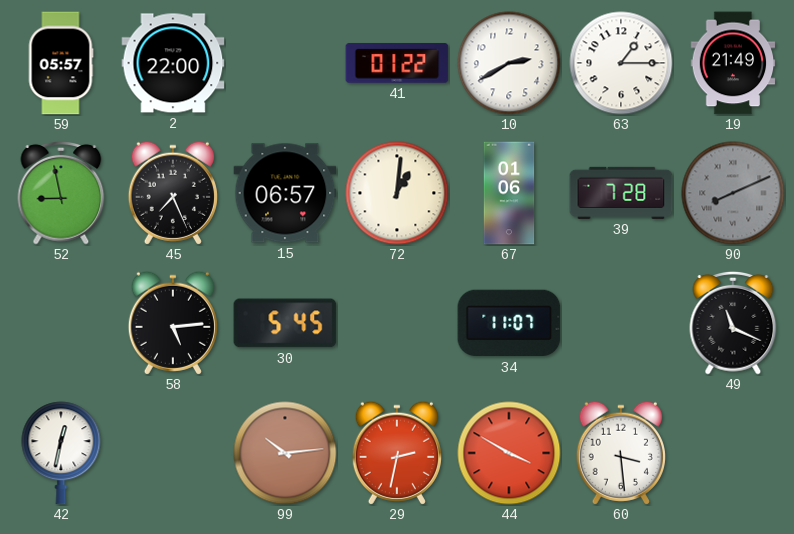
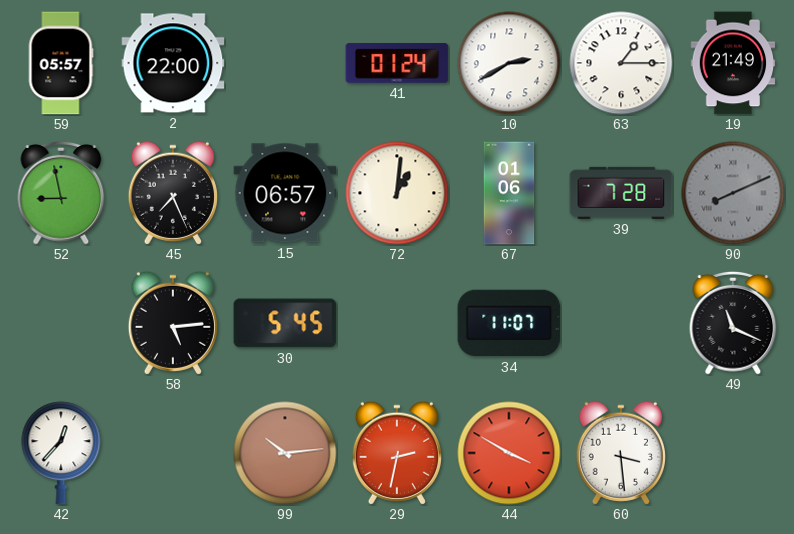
41: 01:22 -> 01:24
42: 12:32 -> 12:37
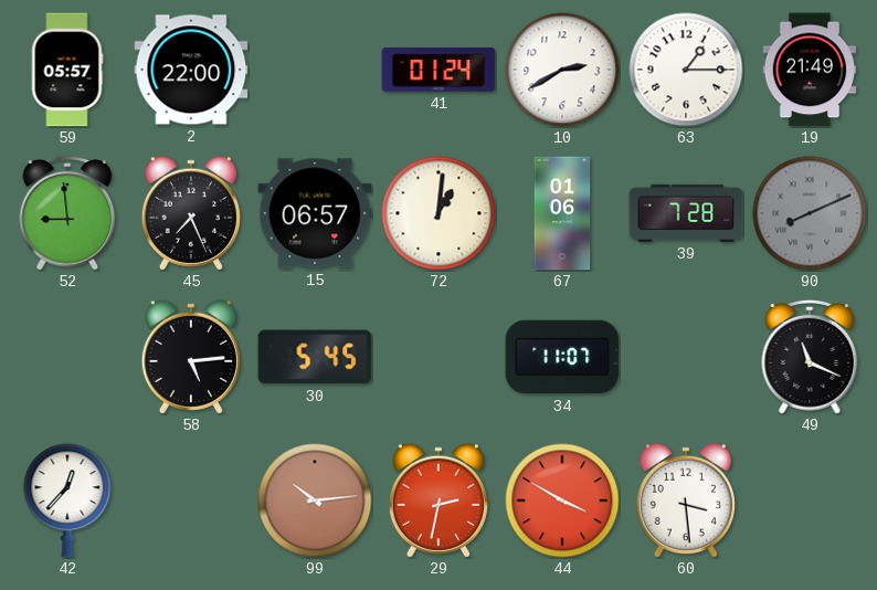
52: 8:58 -> 8:59
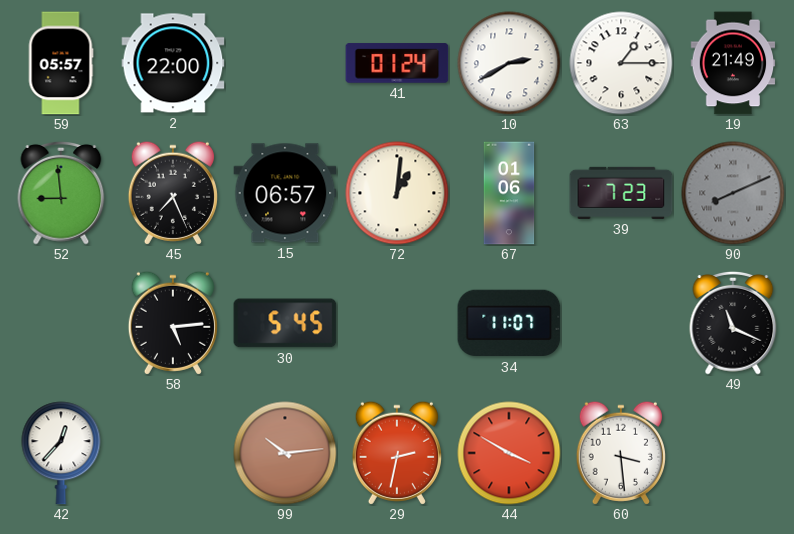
39: 7:28 -> 7:23
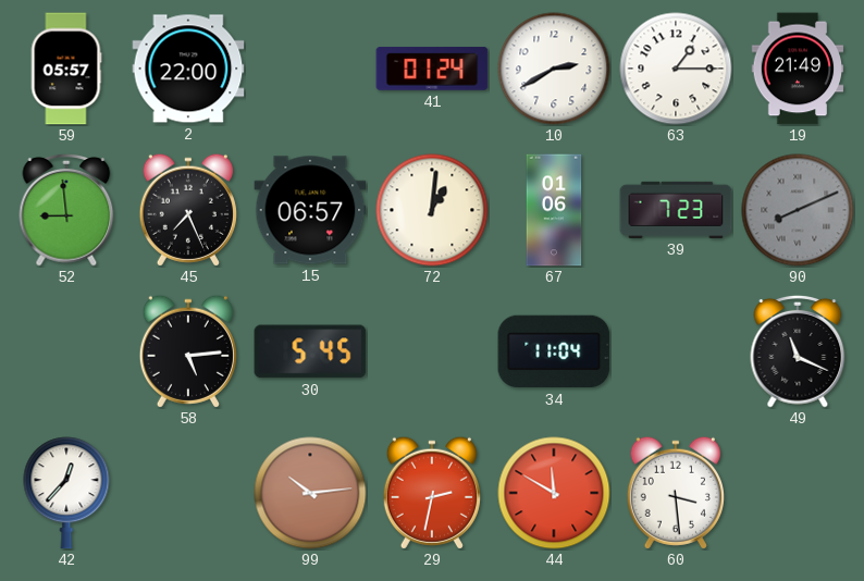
34: 11:07 -> 11:04
44: 3:50 -> 11:50
